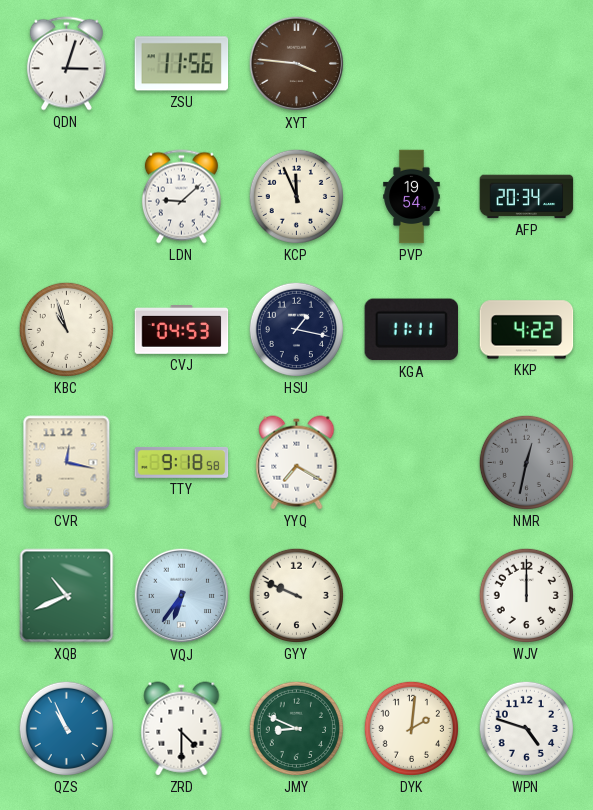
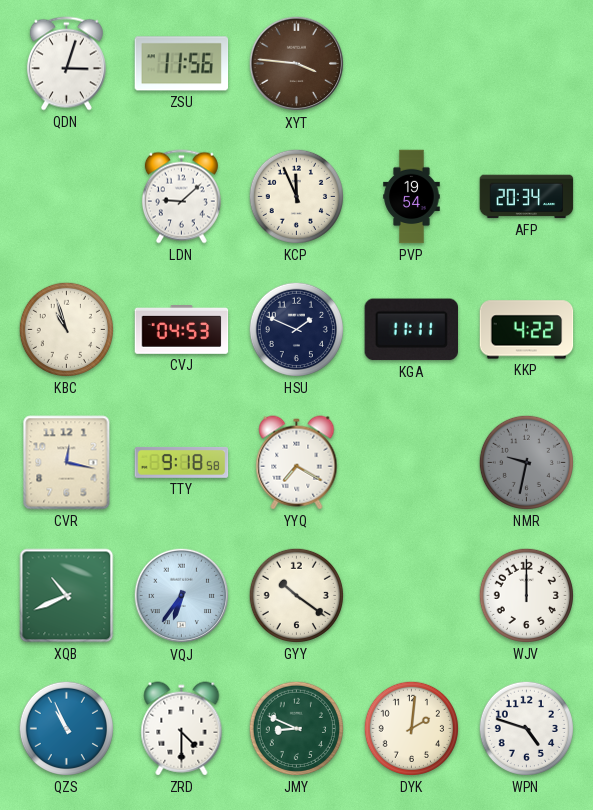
HSU: 1:17 -> 1:49
NMR: 12:32 -> 9:32
GYY: 9:49 -> 10:21
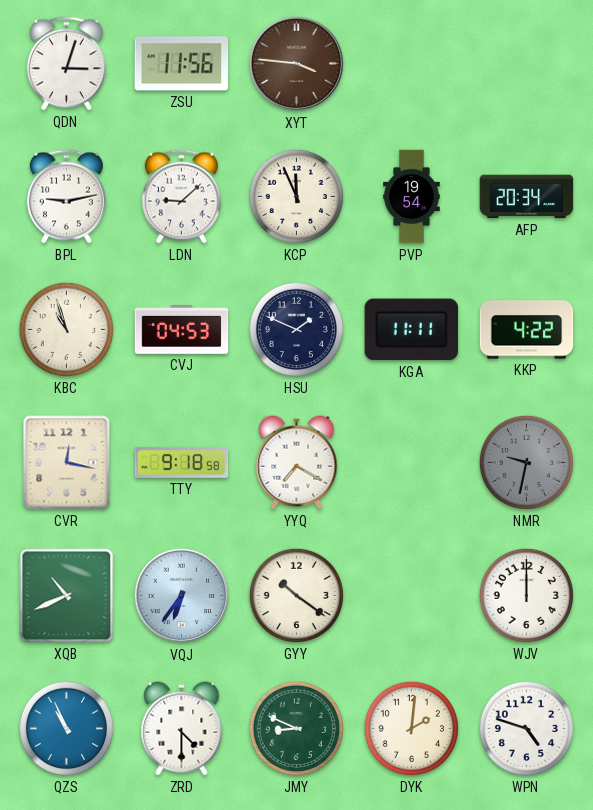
BPL: none -> 9:13
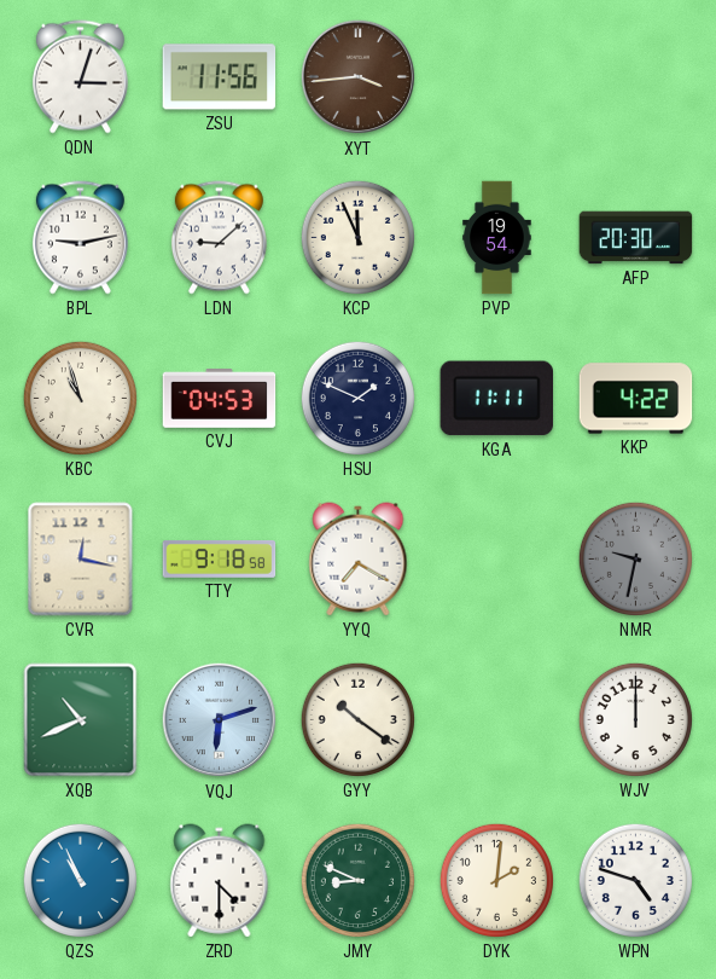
XYT: 3:46 -> 3:44
AFP: 20:34 -> 20:30
VQJ: 6:36 -> 6:12
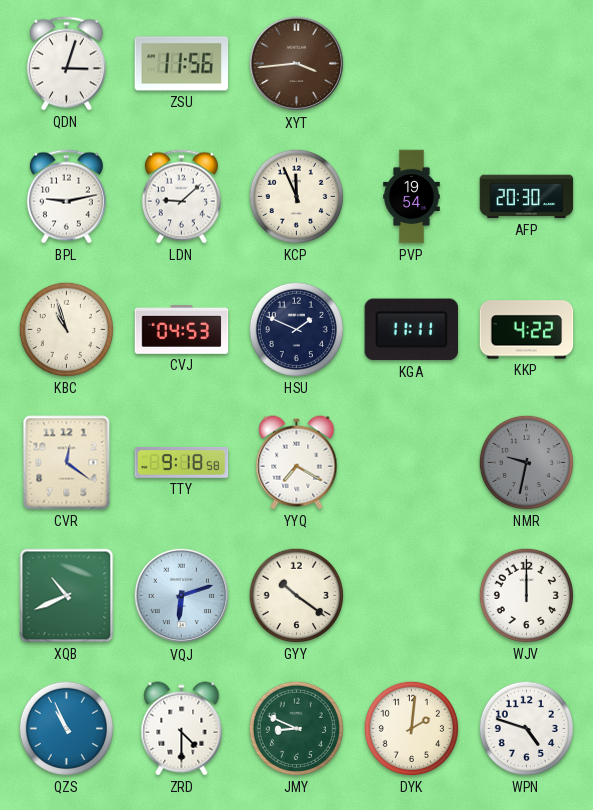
CVR: 12:17 -> 12:21
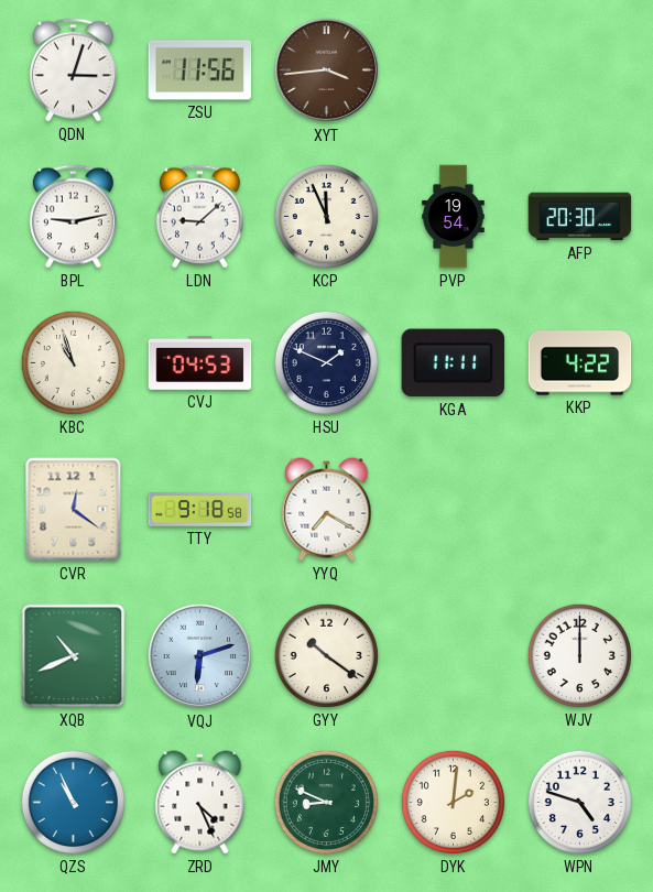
NMR: 9:32 -> none
ZRD: 4:30 -> 4:26
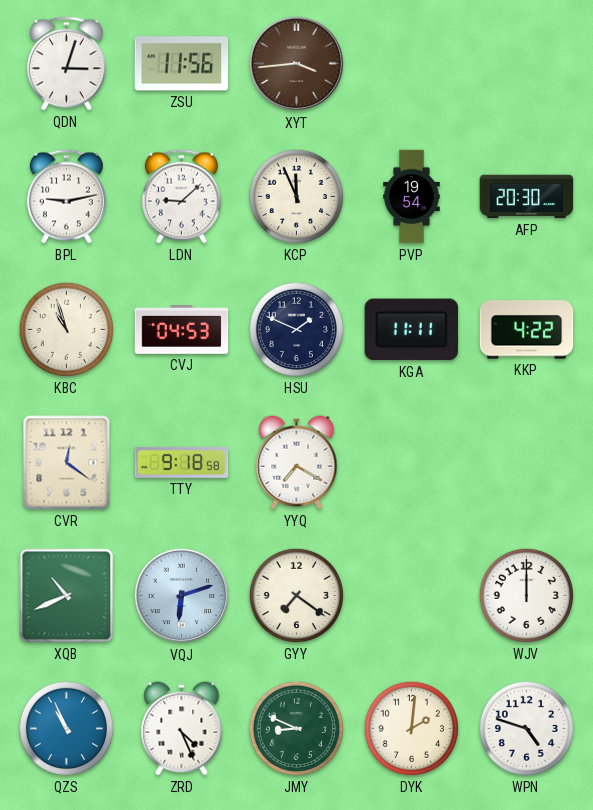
GYY: 10:21 -> 7:21
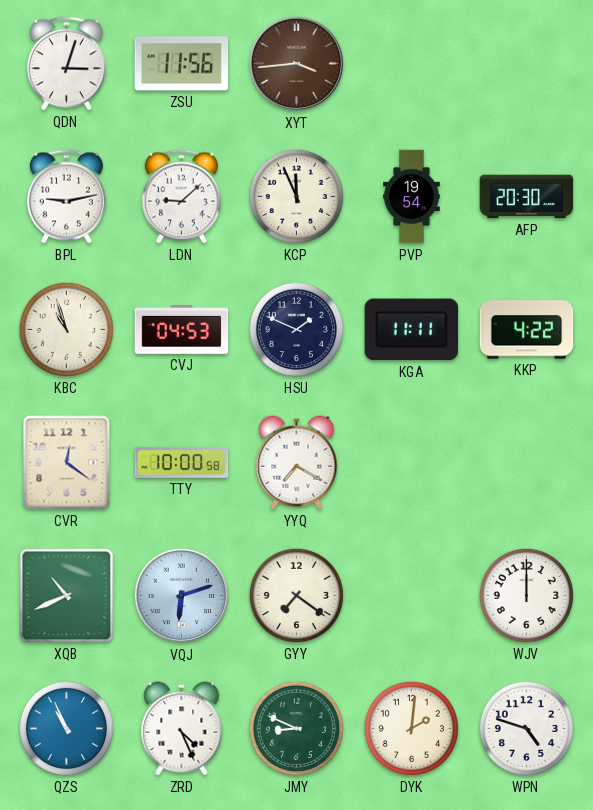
TTY: 9:18 -> 10:00
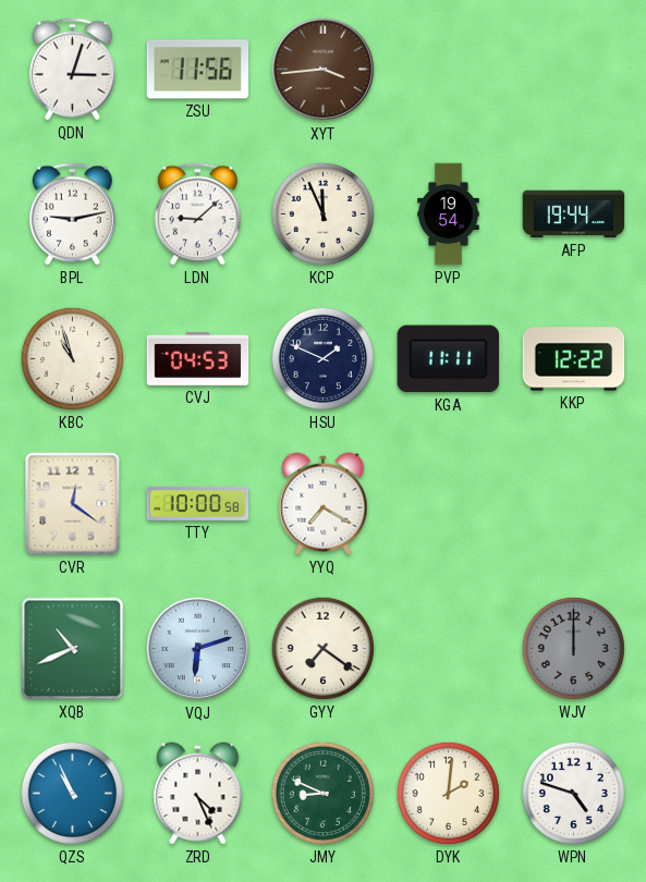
AFP: 20:30 -> 19:44
KKP: 4:22 -> 12:22
WJV dial: white -> grey
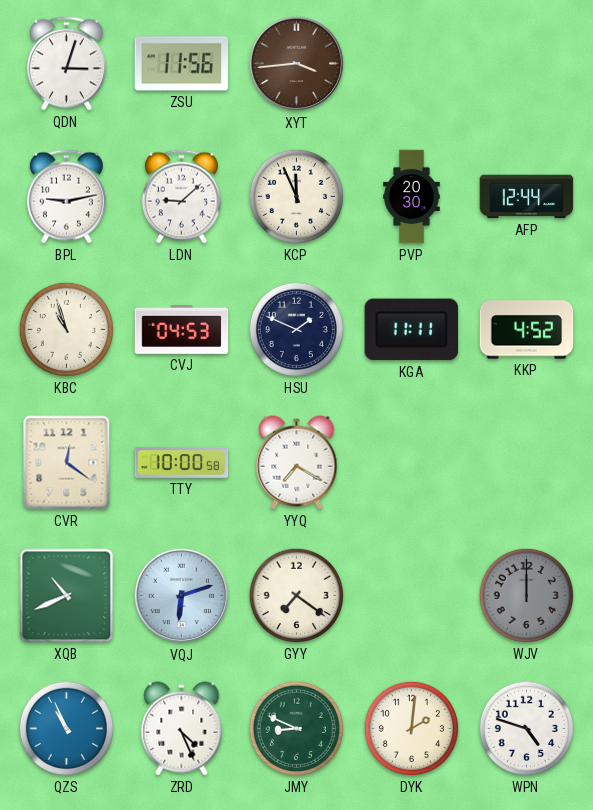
PVP: 19:54 -> 20:30
AFP: 19:44 -> 12:44
KKP: 12:22 -> 4:52
